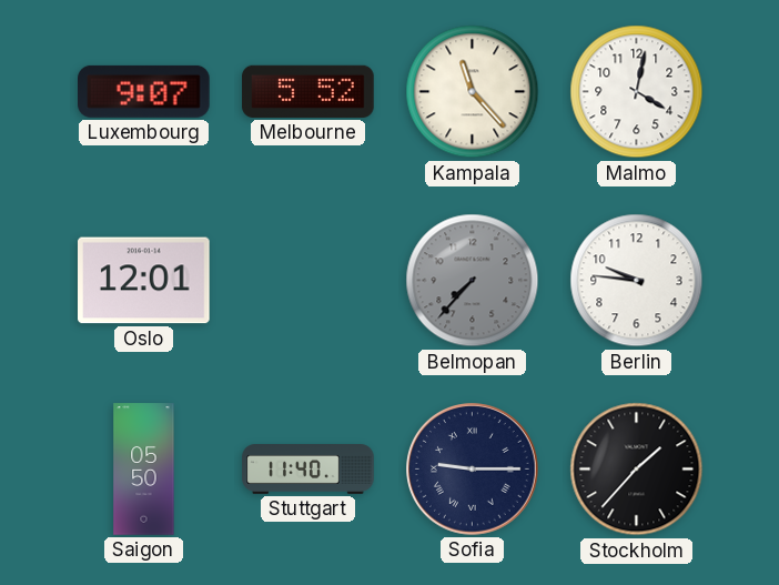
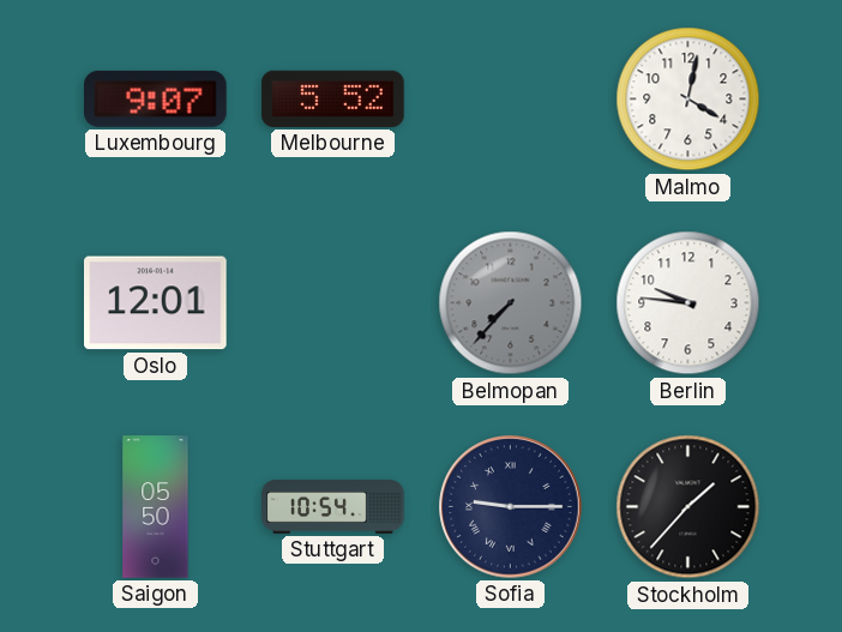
Kampala: 11:23 -> none
Stuttgart: 11:40 -> 10:54
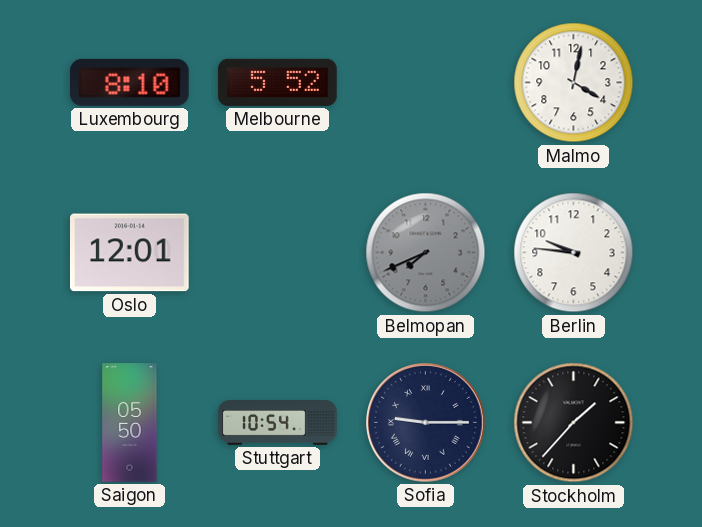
Luxembourg: 9:07 -> 8:10
Belmopan: 7:37 -> 7:41
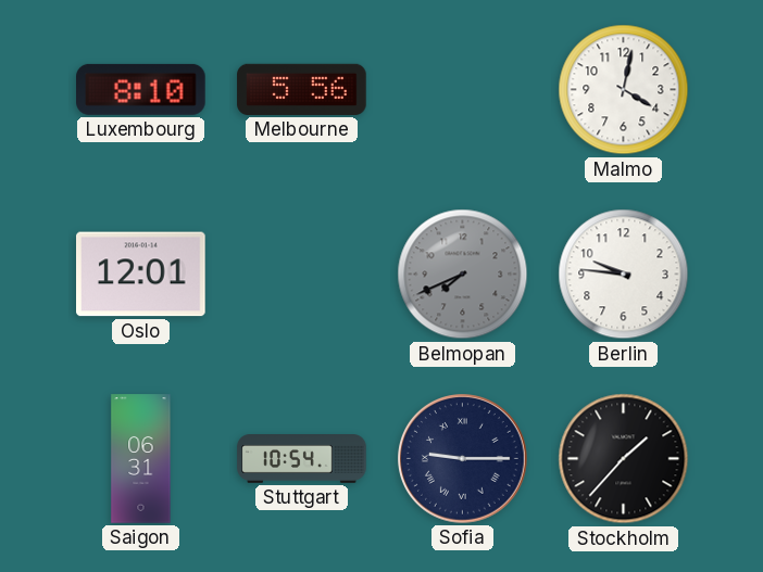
Melbourne: 5:52 -> 5:56
Saigon: 05:50 -> 06:31
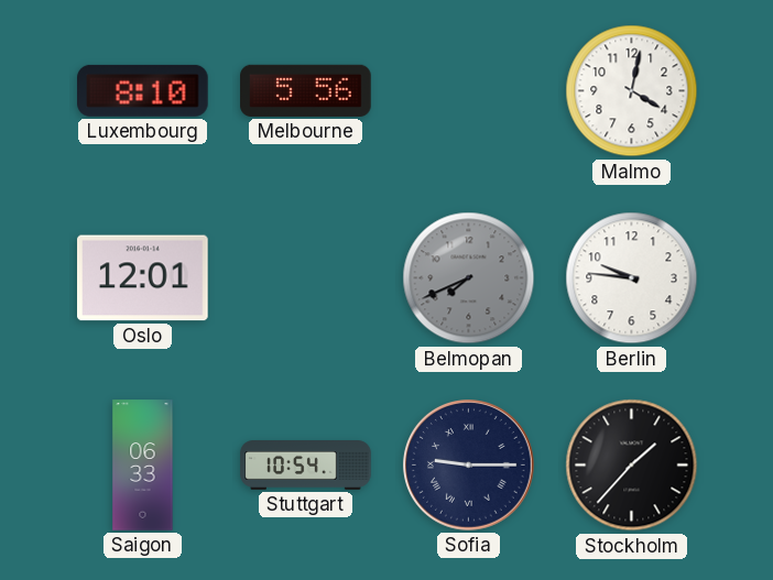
Saigon: 06:31 -> 06:33
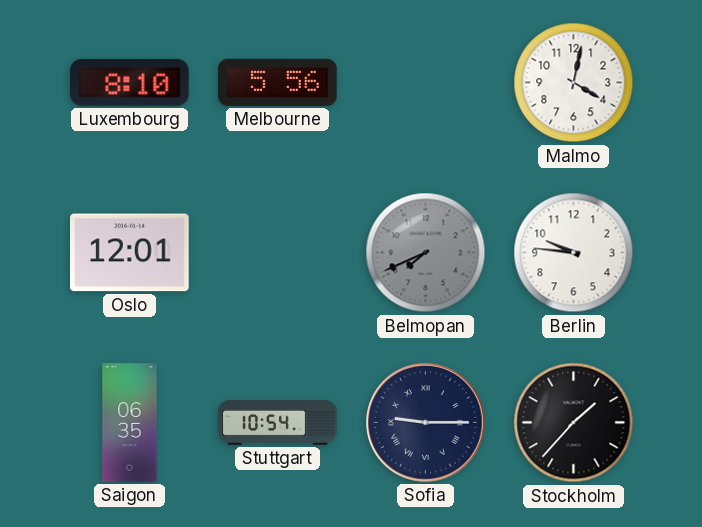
Saigon: 06:33 -> 06:35
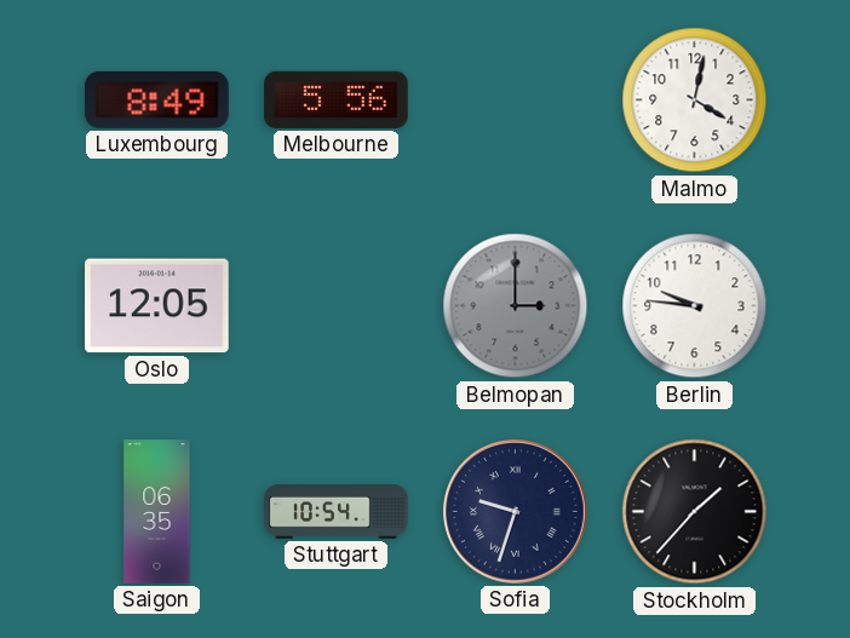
Luxembourg: 8:10 -> 8:49
Oslo: 12:01 -> 12:05
Belmopan: 7:41 -> 3:00
Sofia: 9:15 -> 9:33
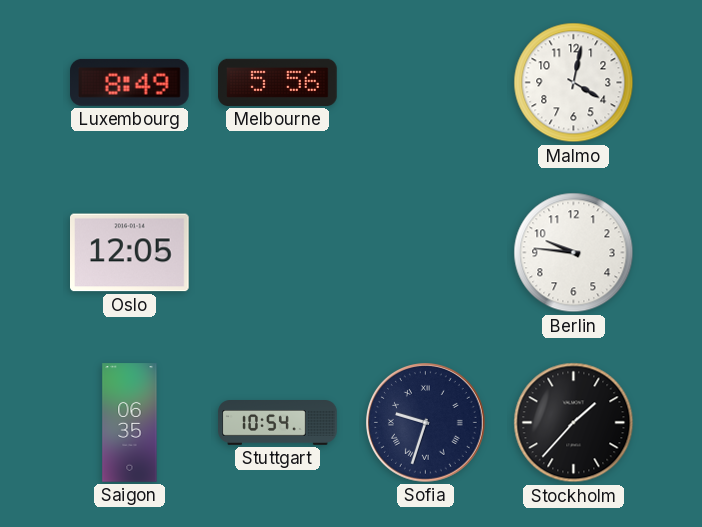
Belmopan: 3:00 -> none
